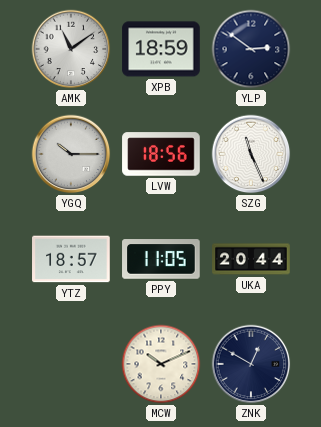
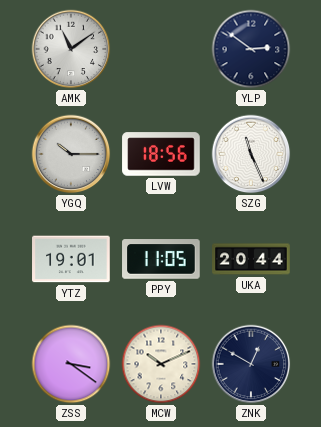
XPB: 18:59 -> none
YTZ: 18:57 -> 19:01
ZSS: none -> 3:21
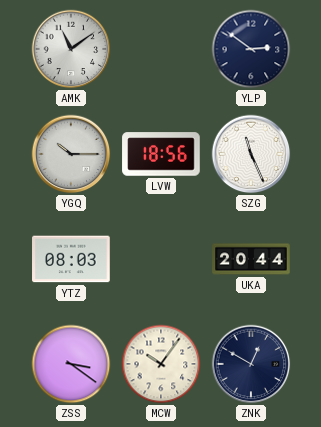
YTZ: 19:01 -> 08:03
PPY: 11:05 -> none
MCW: 10:11 -> 10:06
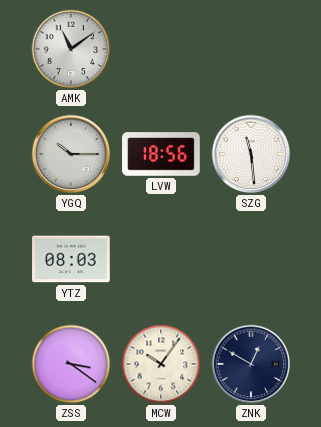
YLP: 2:51 -> none
SZG: 11:26 -> 11:29
UKA: 20:44 -> none
